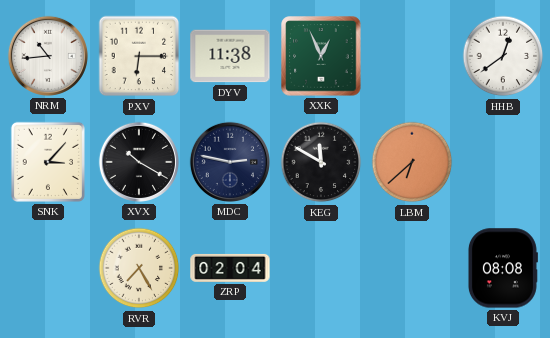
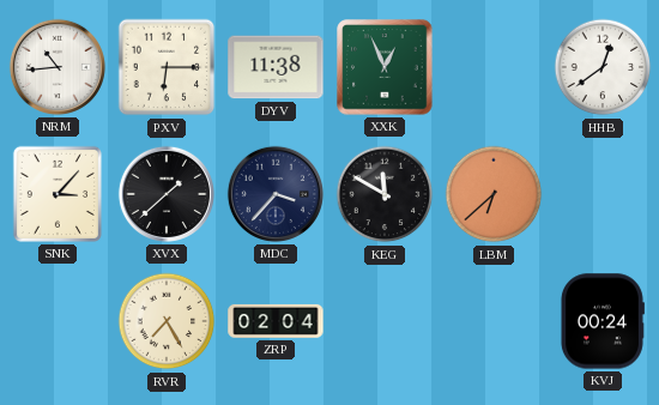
XVX: 10:20 -> 1:38
MDC: 2:47 -> 3:37
KVJ: 08:08 -> 00:24
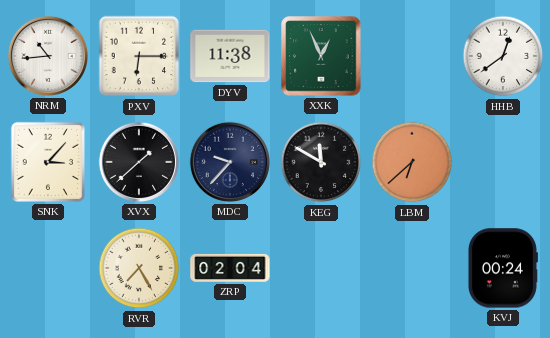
MDC: 3:37 -> 9:37
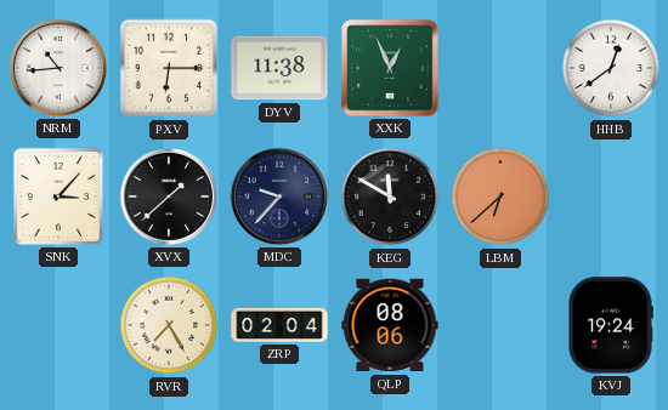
QLP: none -> 08:06
KVJ: 00:24 -> 19:24
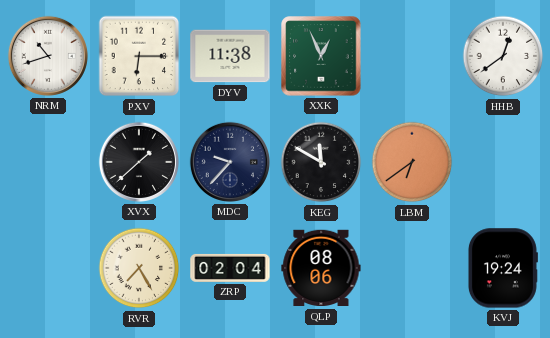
NRM: 10:44 -> 10:42
SNK: 3:07 -> none
LBM: 6:38 -> 6:39
